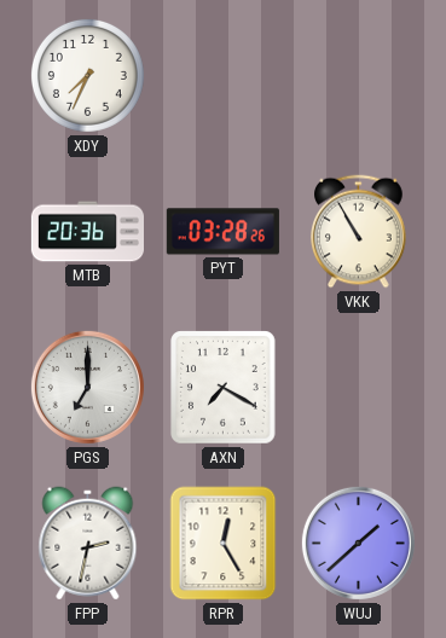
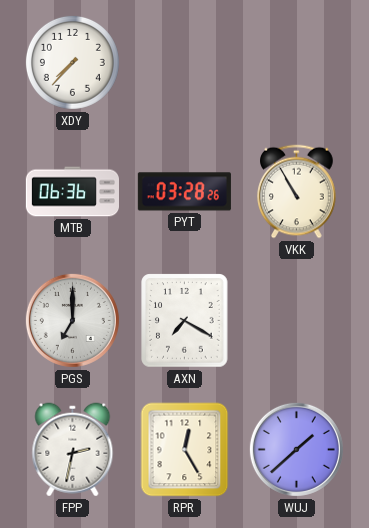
XDY: 7:34 -> 7:37
MTB: 20:36 -> 06:36
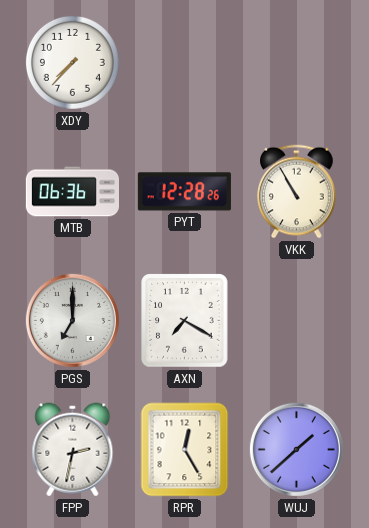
PYT: 03:28 -> 12:28
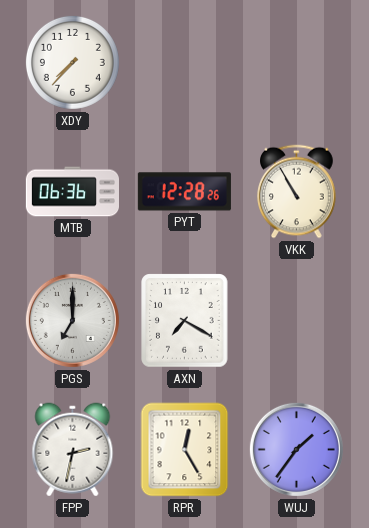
WUJ: 1:38 -> 1:36
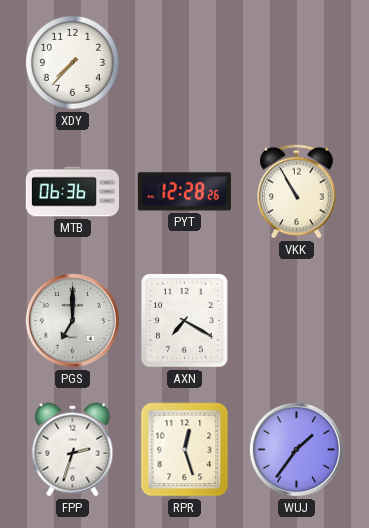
FPP: 2:32 -> 2:33
RPR: 12:25 -> 12:27
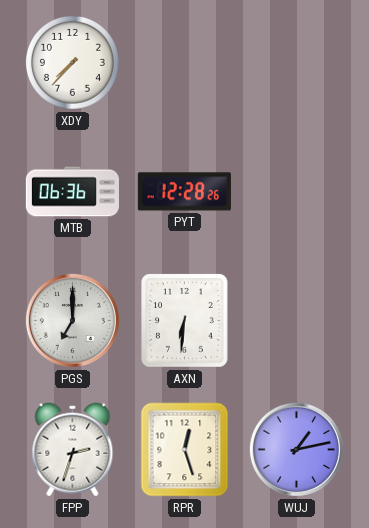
VKK: 10:55 -> none
AXN: 7:20 -> 6:31
WUJ: 1:36 -> 1:13
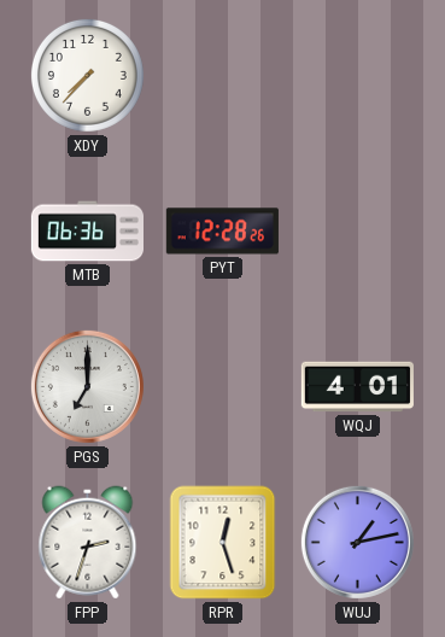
AXN: 6:31 -> none
WQJ: none -> 4:01
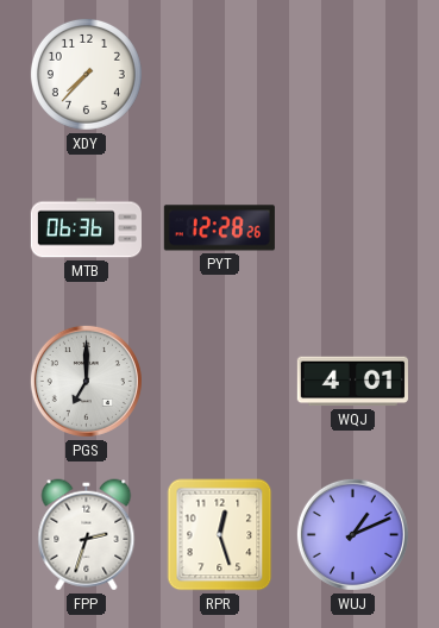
WUJ: 1:13 -> 1:11
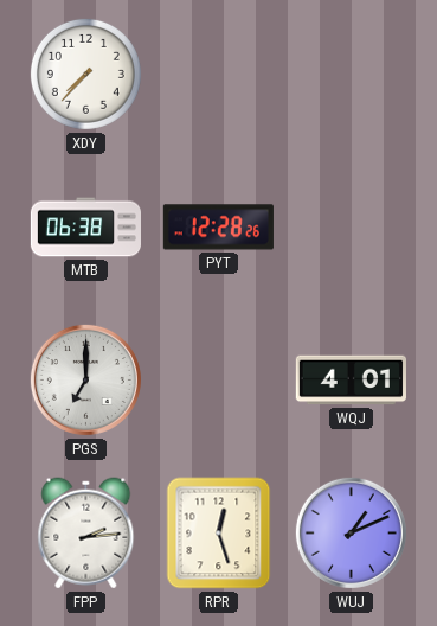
MTB: 06:36 -> 06:38
FPP: 2:33 -> 2:14
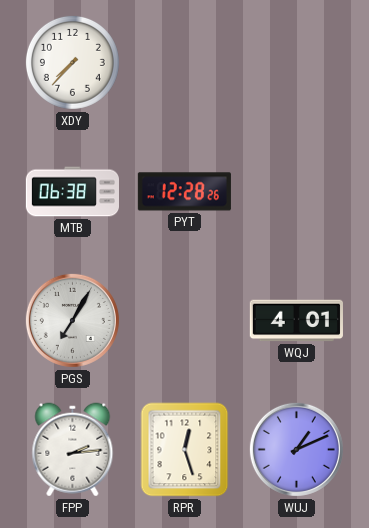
PGS: 7:00 -> 7:05
